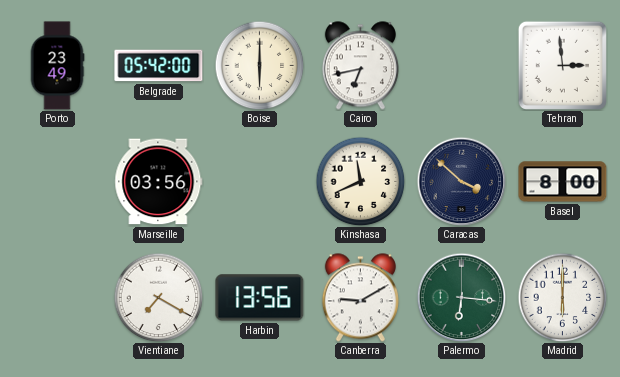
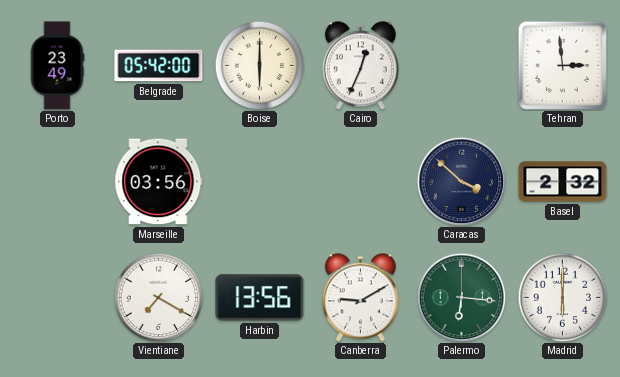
Cairo: 6:43 -> 12:34
Kinshasa: 11:41 -> none
Basel: 8:00 -> 2:32
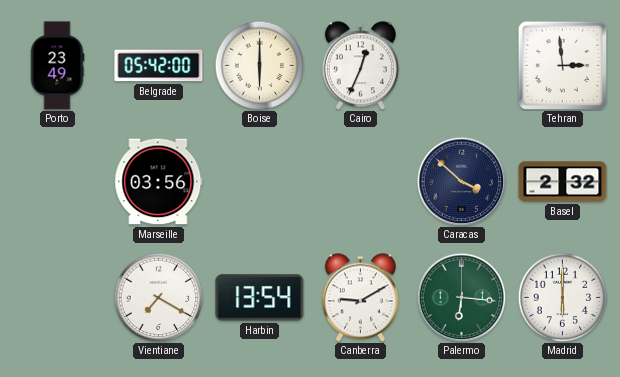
Harbin: 13:56 -> 13:54
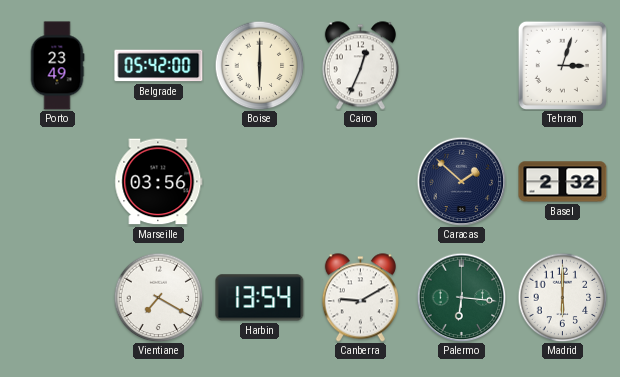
Tehran: 2:59 -> 3:03
Caracas: 3:52 -> 1:52
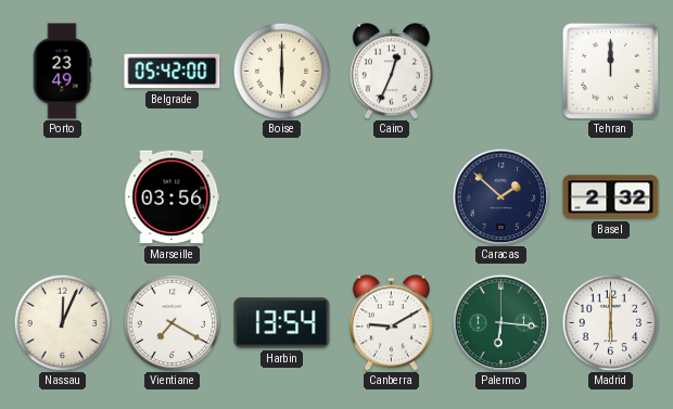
Tehran: 3:03 -> 12:00
Nassau: none -> 12:04
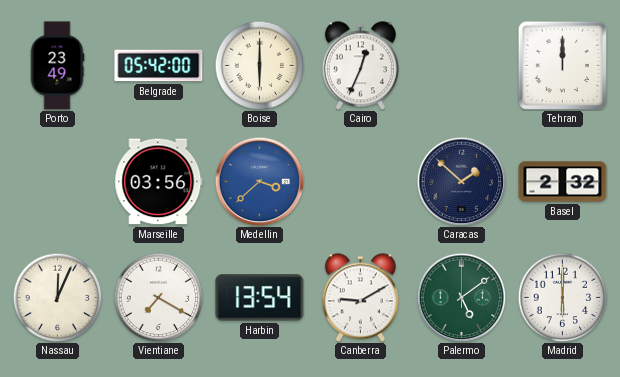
Medellin: none -> 3:38
Palermo: 6:16 -> 5:09
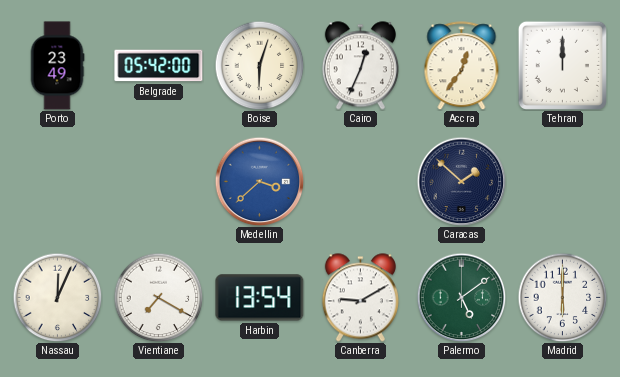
Boise: 6:00 -> 6:03
Accra: none -> 12:36
Marseille: 03:56 -> none
Basel: 2:32 -> none
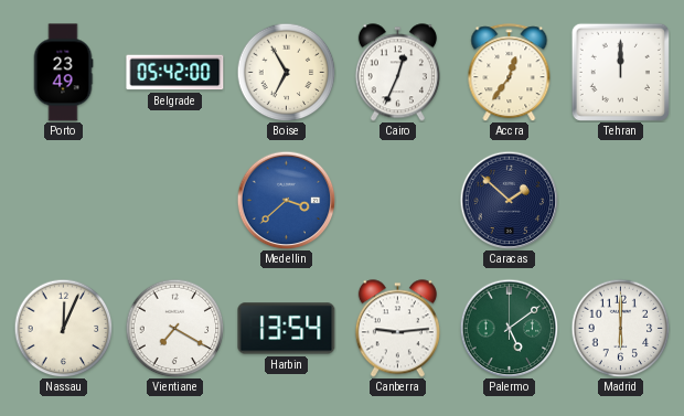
Boise: 6:03 -> 6:55
Canberra: 9:10 -> 9:14
